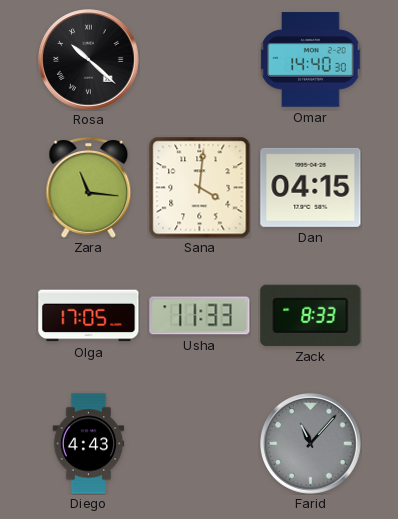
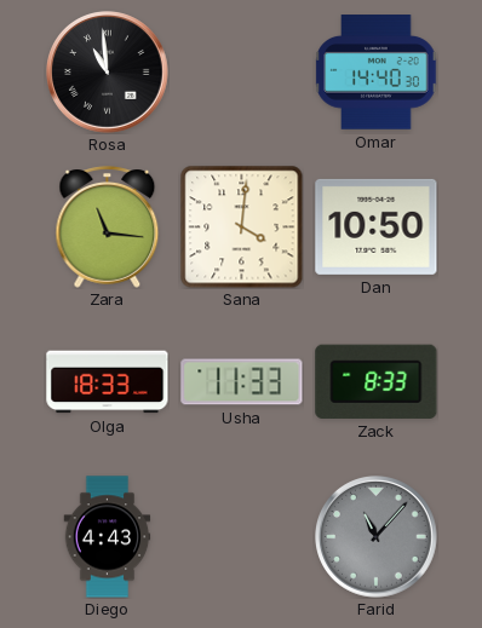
Rosa: 10:22 -> 10:59
Dan: 04:15 -> 10:50
Olga: 17:05 -> 18:33
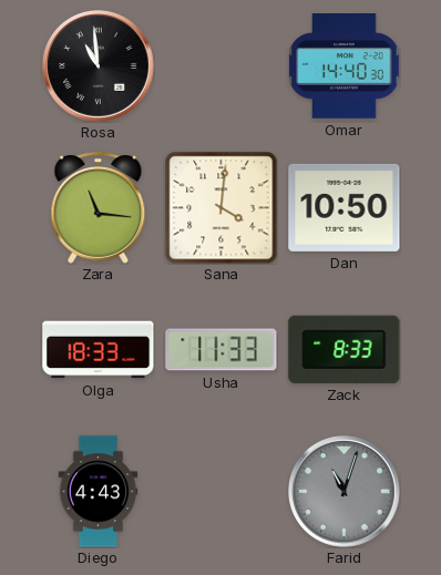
Farid: 11:07 -> 11:03
